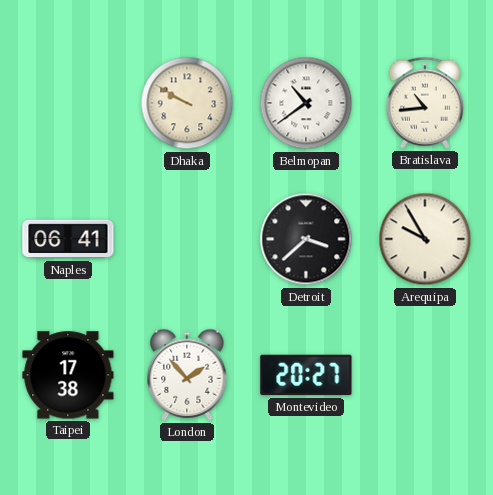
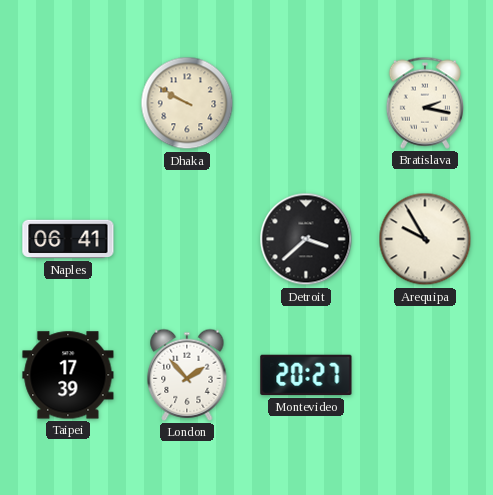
Belmopan: 10:39 -> none
Bratislava: 10:44 -> 2:17
Taipei: 17:38 -> 17:39
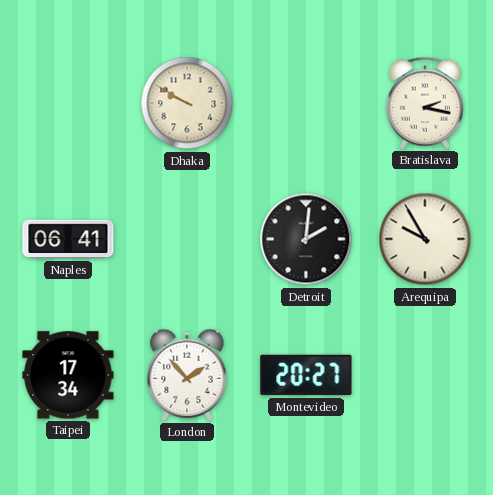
Detroit: 3:38 -> 2:01
Taipei: 17:39 -> 17:34
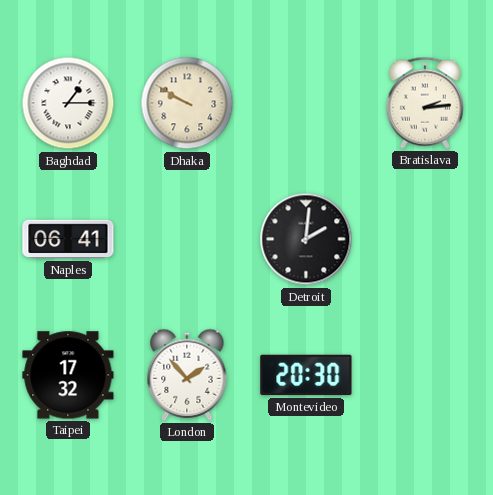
Baghdad: none -> 1:15
Bratislava: 2:17 -> 2:14
Arequipa: 9:55 -> none
Taipei: 17:34 -> 17:32
Montevideo: 20:27 -> 20:30
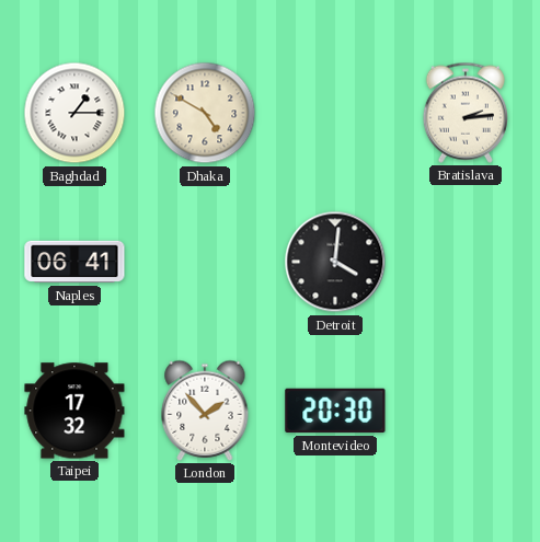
Dhaka: 9:50 -> 4:50
Detroit: 2:01 -> 4:01
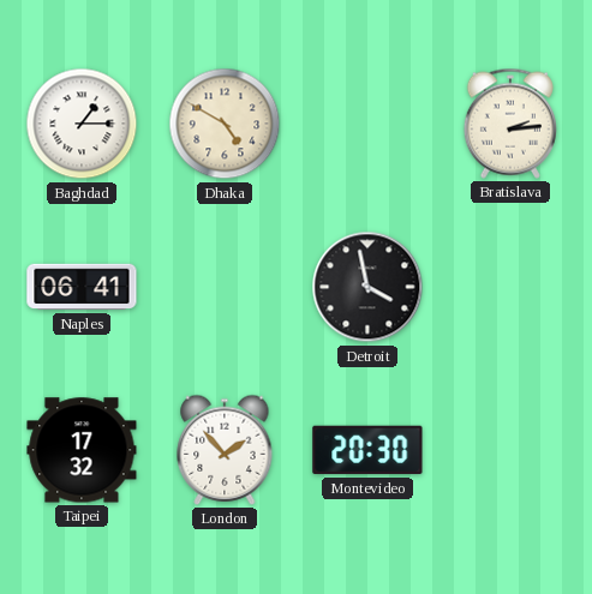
Detroit: 4:01 -> 3:58
